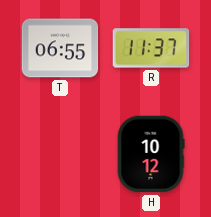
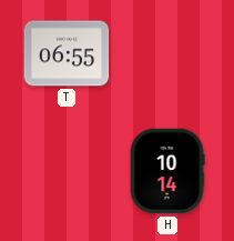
R: 11:37 -> none
H: 10:12 -> 10:14
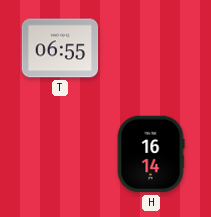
H: 10:14 -> 16:14
